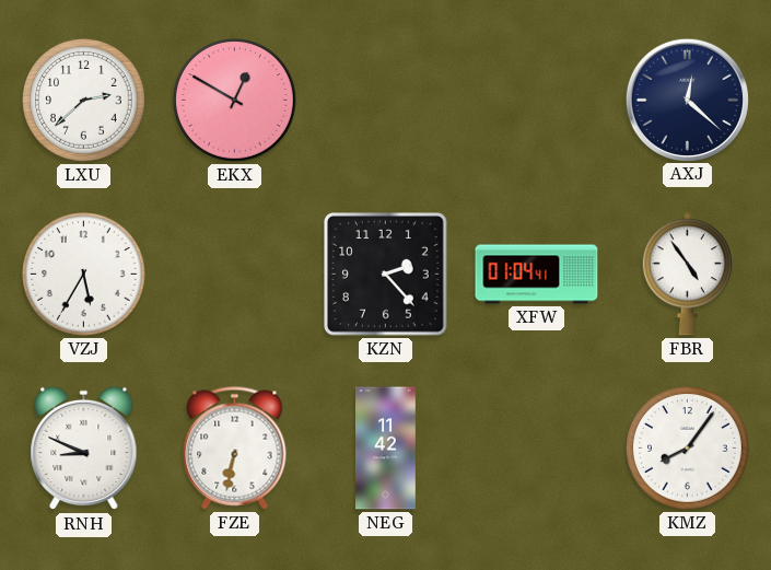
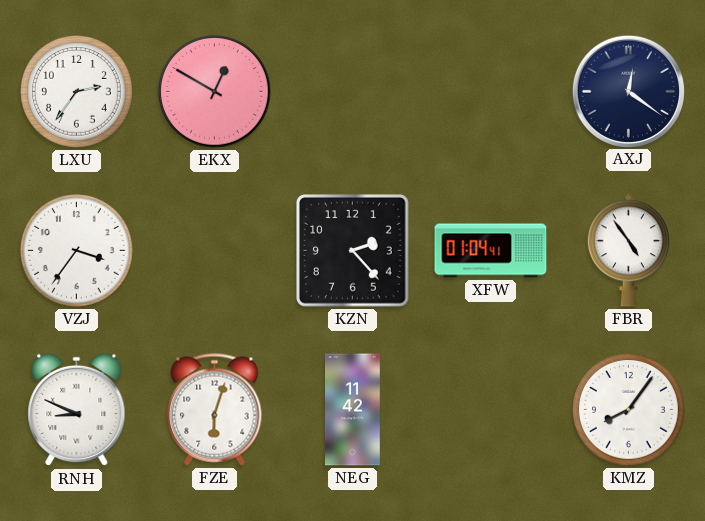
LXU: 2:38 -> 2:36
AXJ: 12:22 -> 12:21
VZJ: 5:35 -> 3:36
FZE: 6:32 -> 6:03
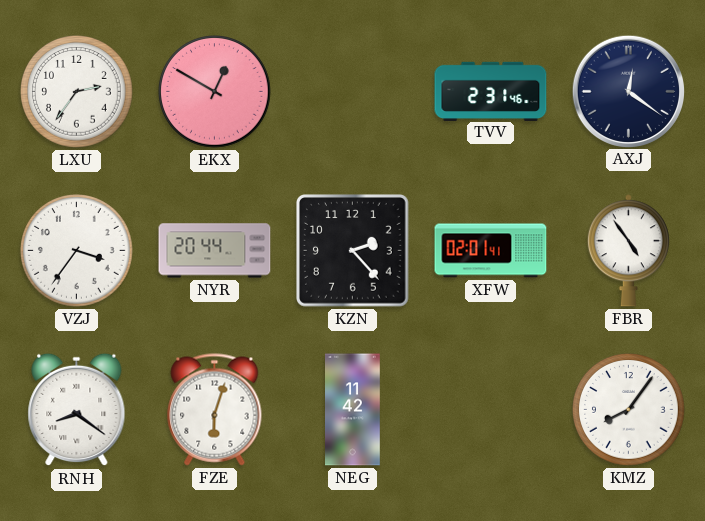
TVV: none -> 2:31
NYR: none -> 20:44
XFW: 01:04 -> 02:01
RNH: 8:49 -> 8:21
